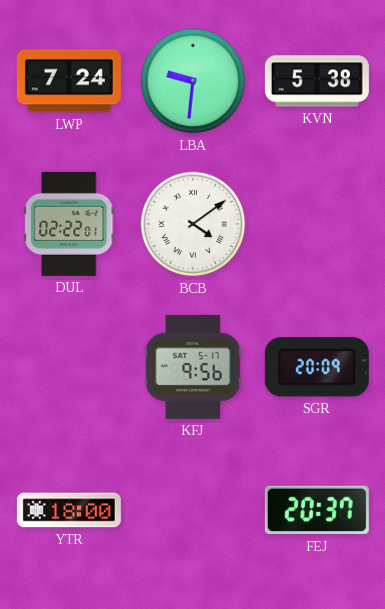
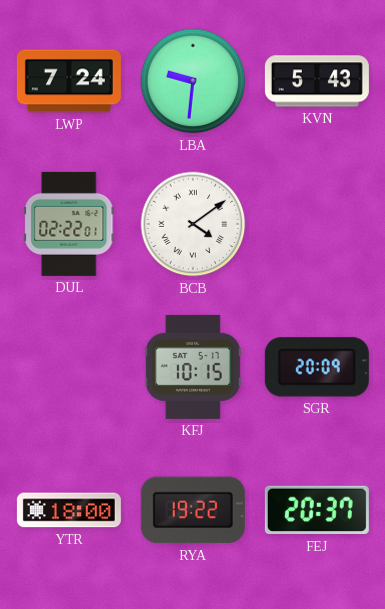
KVN: 5:38 -> 5:43
KFJ: 9:56 -> 10:15
RYA: none -> 19:22
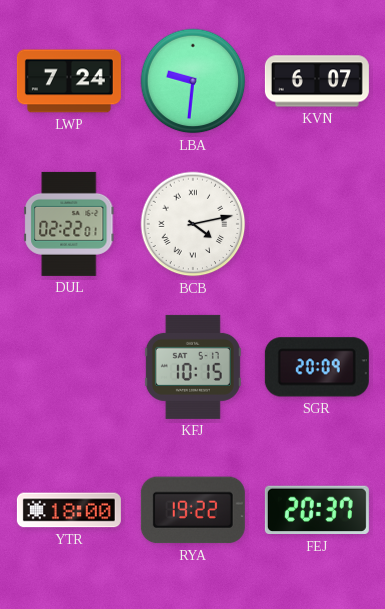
KVN: 5:43 -> 6:07
BCB: 4:09 -> 4:13
